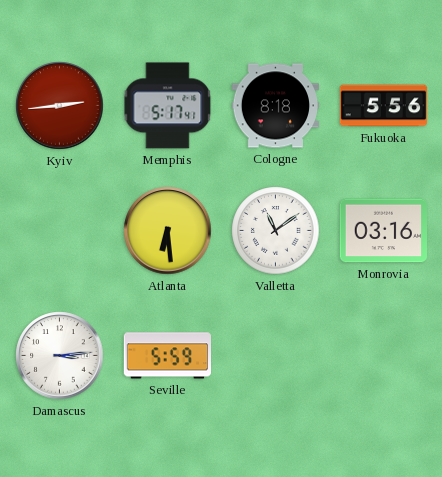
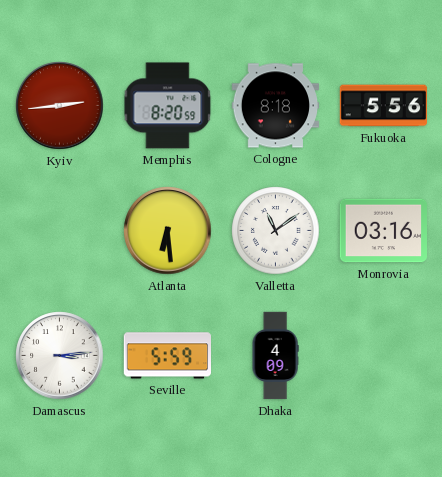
Memphis: 5:17 -> 8:20
Dhaka: none -> 4:09
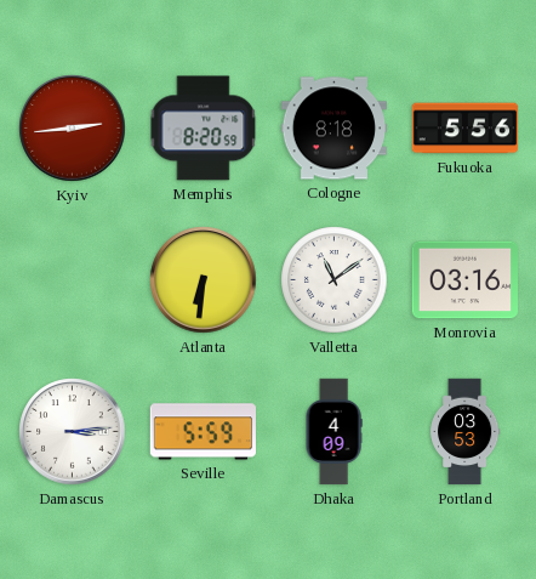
Atlanta: 6:29 -> 6:31
Portland: none -> 03:53
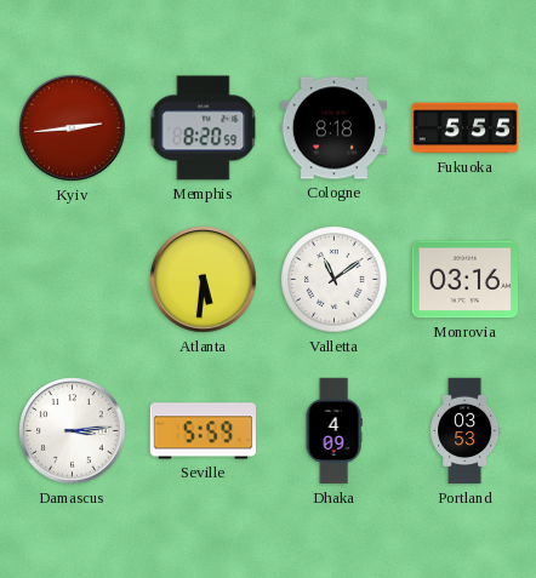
Fukuoka: 5:56 -> 5:55
Atlanta: 6:31 -> 5:31
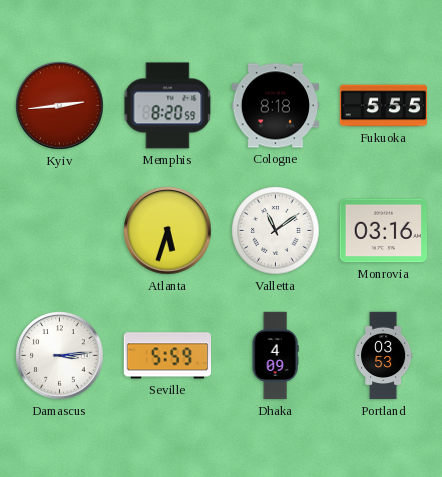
Atlanta: 5:31 -> 5:33
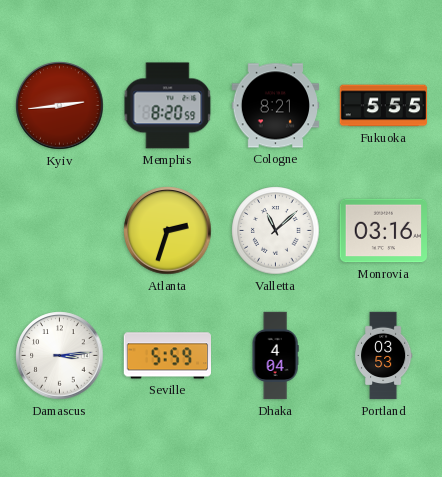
Cologne: 8:18 -> 8:21
Atlanta: 5:33 -> 2:33
Valletta: 11:09 -> 11:08
Dhaka: 4:09 -> 4:04
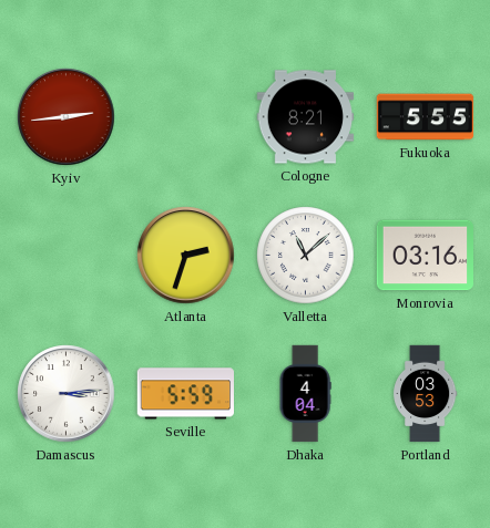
Memphis: 8:20 -> none
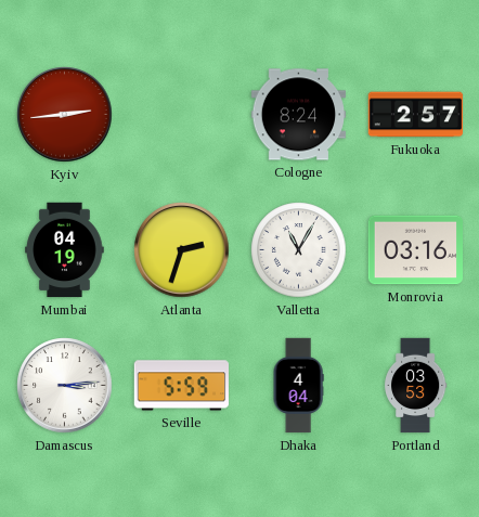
Cologne: 8:21 -> 8:24
Fukuoka: 5:55 -> 2:57
Mumbai: none -> 04:19
Valletta: 11:08 -> 11:05
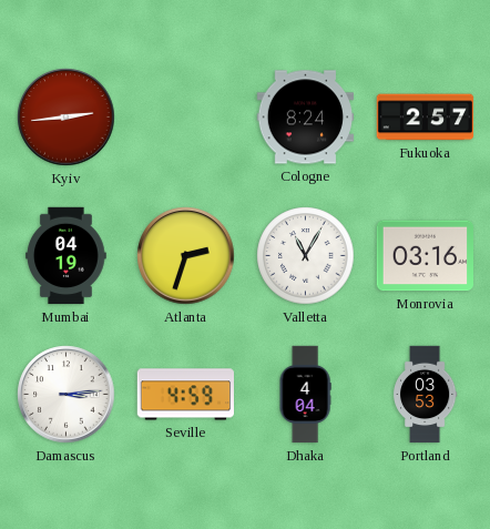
Seville: 5:59 -> 4:59
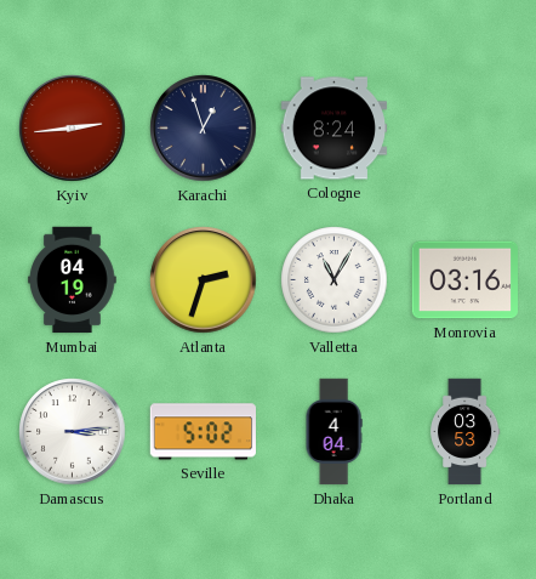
Karachi: none -> 12:57
Fukuoka: 2:57 -> none
Seville: 4:59 -> 5:02
